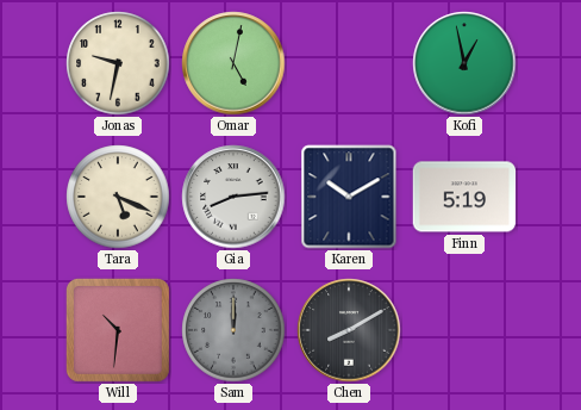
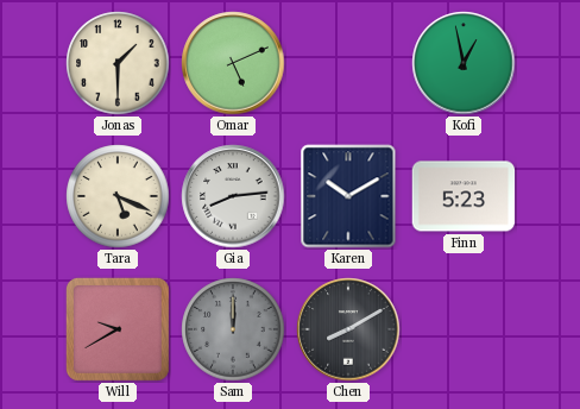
Jonas: 9:32 -> 1:30
Omar: 5:02 -> 5:11
Finn: 5:19 -> 5:23
Will: 10:31 -> 9:40
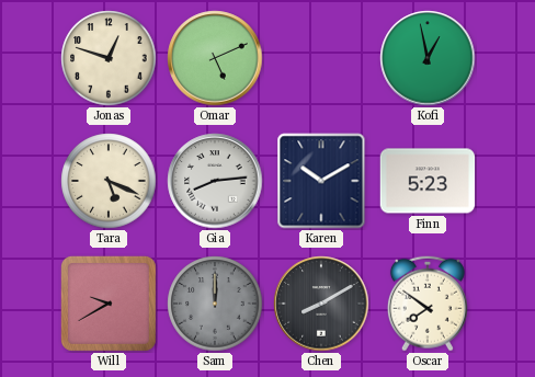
Jonas: 1:30 -> 12:48
Oscar: none -> 7:51
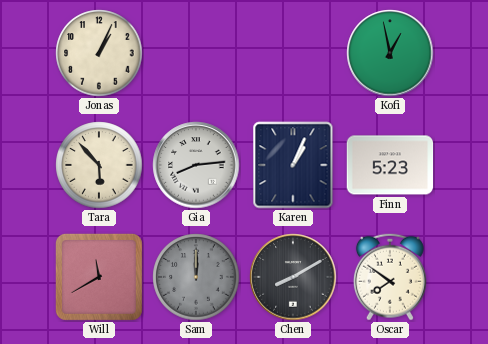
Jonas: 12:48 -> 1:04
Omar: 5:11 -> none
Tara: 5:19 -> 5:53
Karen: 10:10 -> 1:04
Will: 9:40 -> 11:40
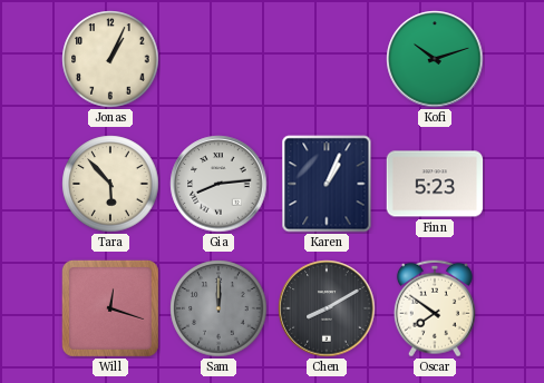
Kofi: 12:58 -> 10:12
Will: 11:40 -> 12:18
